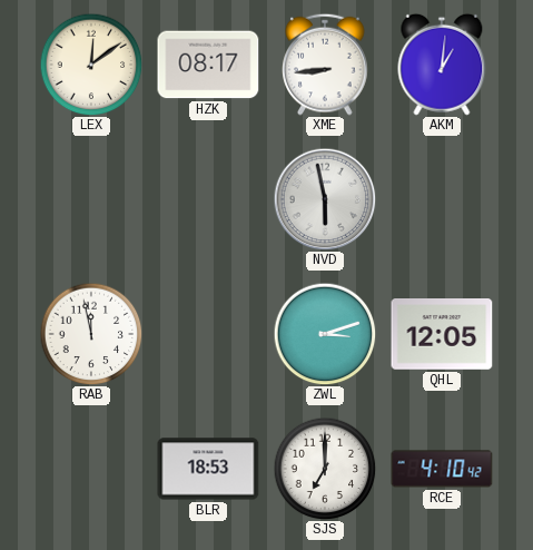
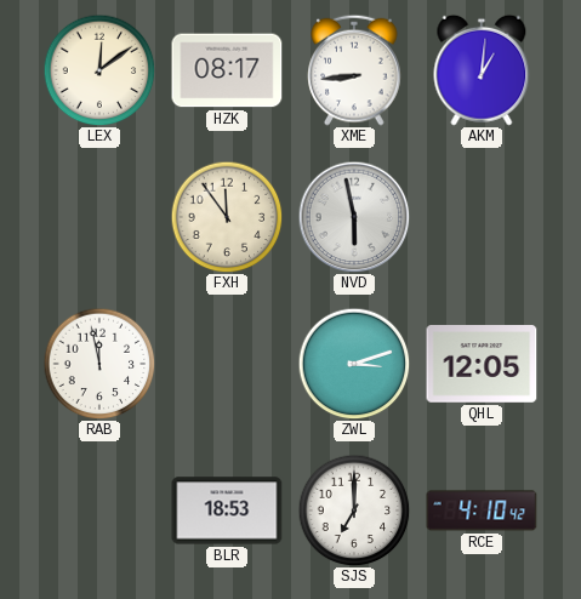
FXH: none -> 11:54
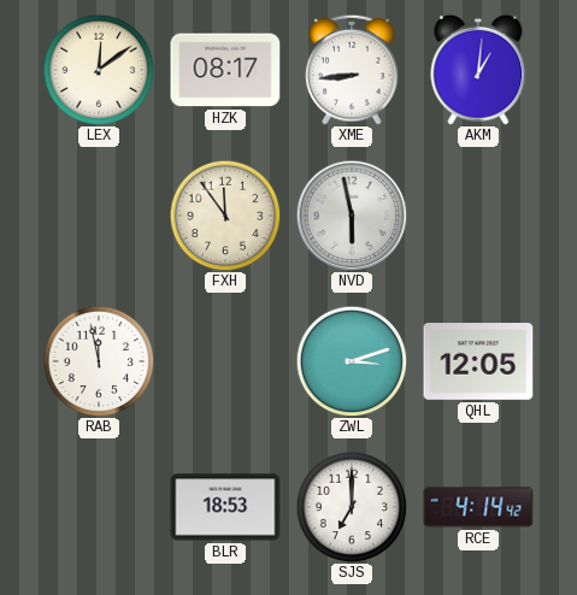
RCE: 4:10 -> 4:14
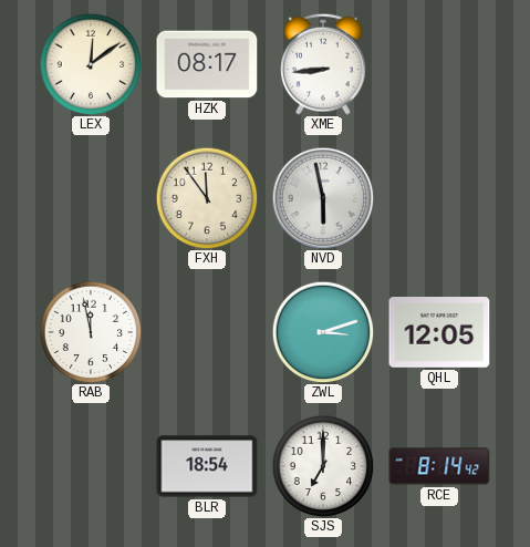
AKM: 1:01 -> none
BLR: 18:53 -> 18:54
RCE: 4:14 -> 8:14
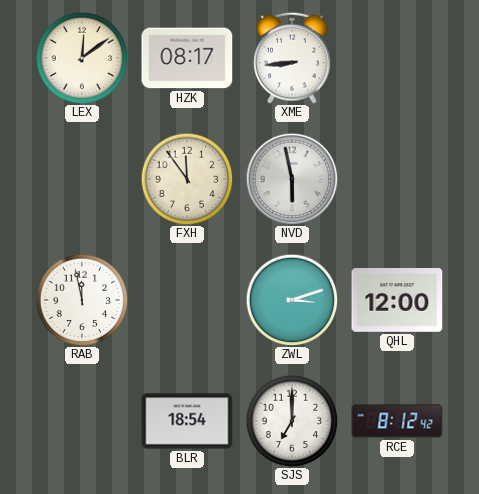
QHL: 12:05 -> 12:00
RCE: 8:14 -> 8:12
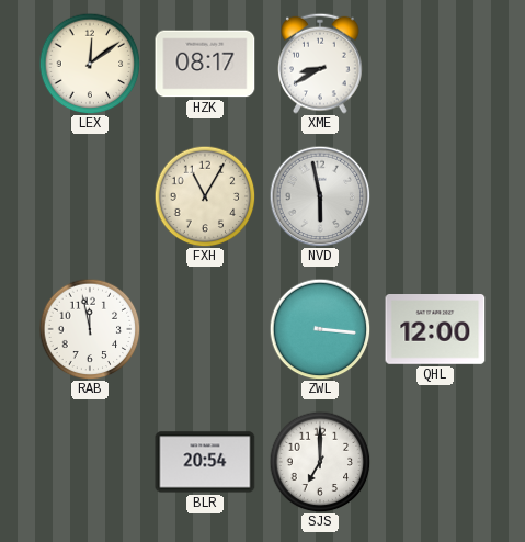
XME: 8:44 -> 8:40
FXH: 11:54 -> 11:05
ZWL: 3:12 -> 3:16
BLR: 18:54 -> 20:54
RCE: 8:12 -> none
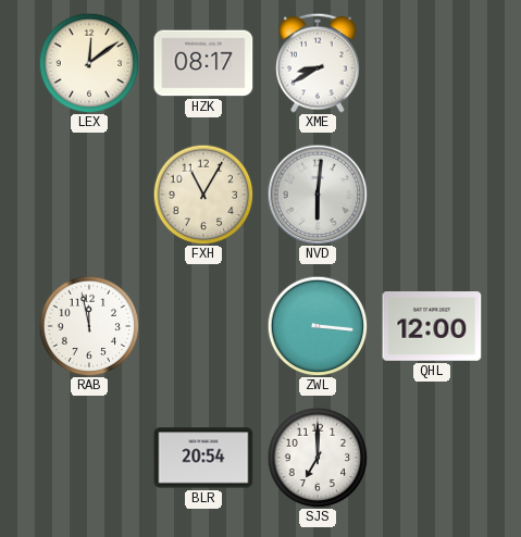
NVD: 5:58 -> 6:01
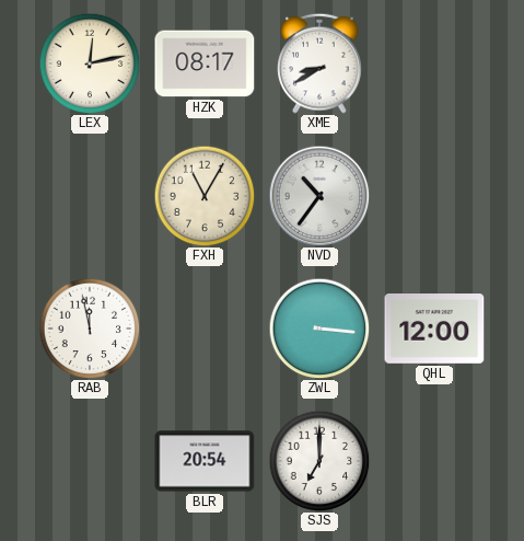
LEX: 12:09 -> 12:13
NVD: 6:01 -> 10:36
